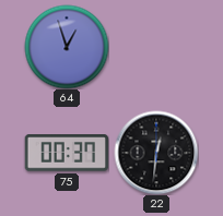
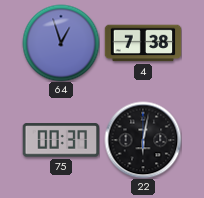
4: none -> 7:38
22: 12:31 -> 6:02
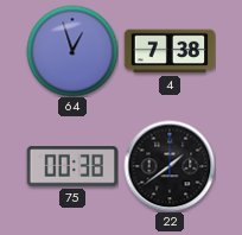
75: 00:37 -> 00:38
22: 6:02 -> 1:39
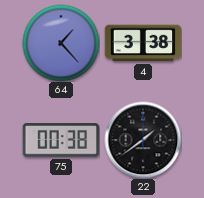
64: 12:57 -> 1:23
4: 7:38 -> 3:38
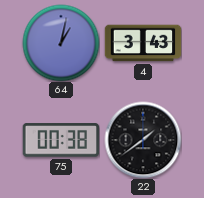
64: 1:23 -> 1:02
4: 3:38 -> 3:43
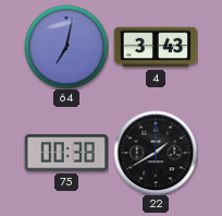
64: 1:02 -> 7:02
22: 1:39 -> 1:40
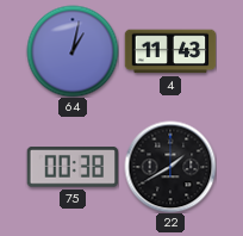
64: 7:02 -> 1:02
4: 3:43 -> 11:43
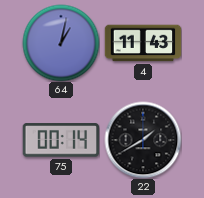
75: 00:38 -> 00:14
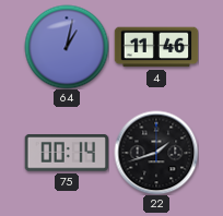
4: 11:43 -> 11:46
22: 1:40 -> 1:42
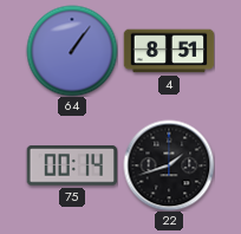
64: 1:02 -> 1:06
4: 11:46 -> 8:51
